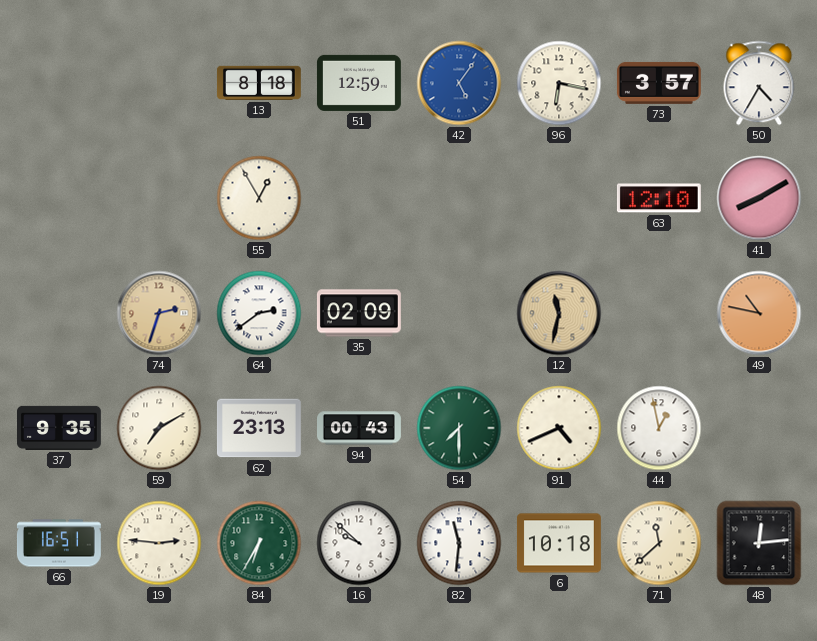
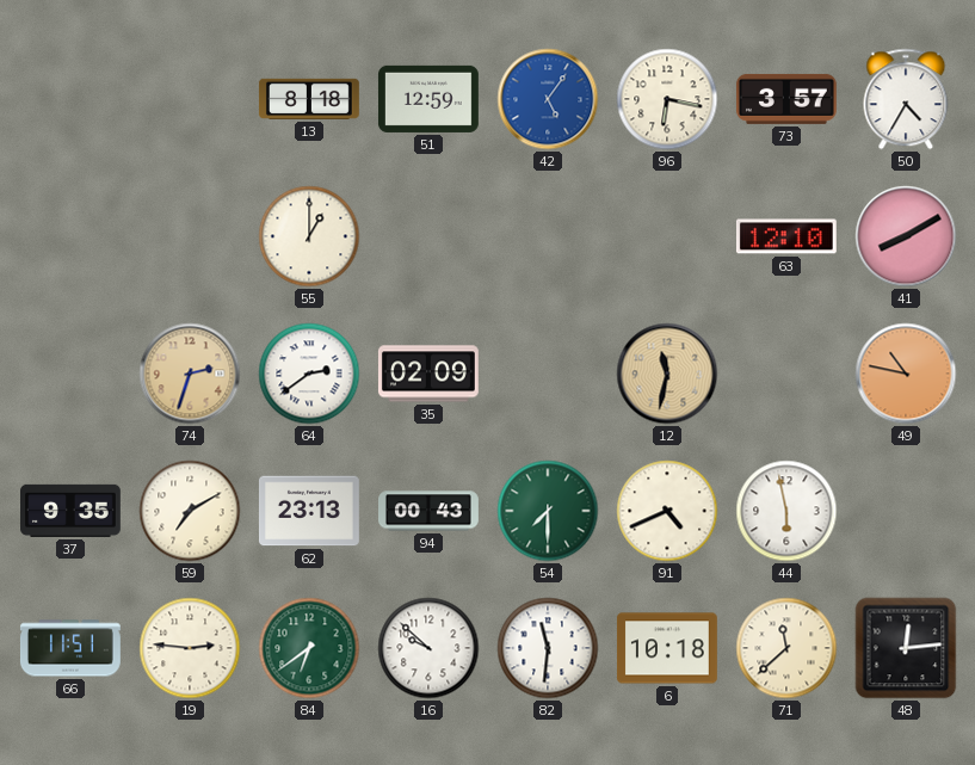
55: 12:55 -> 1:00
44: 12:58 -> 5:58
66: 16:51 -> 11:51
84: 6:35 -> 6:39
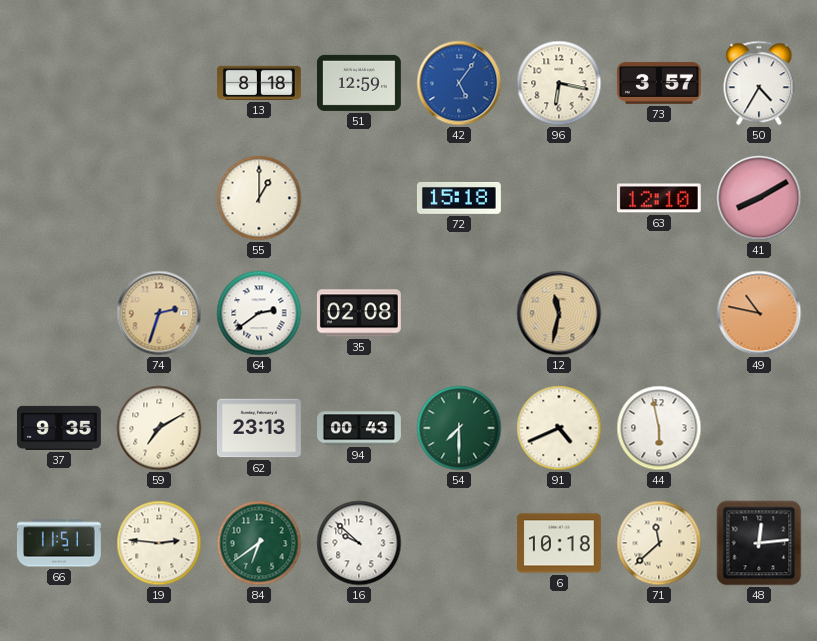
72: none -> 15:18
35: 02:09 -> 02:08
82: 11:31 -> none
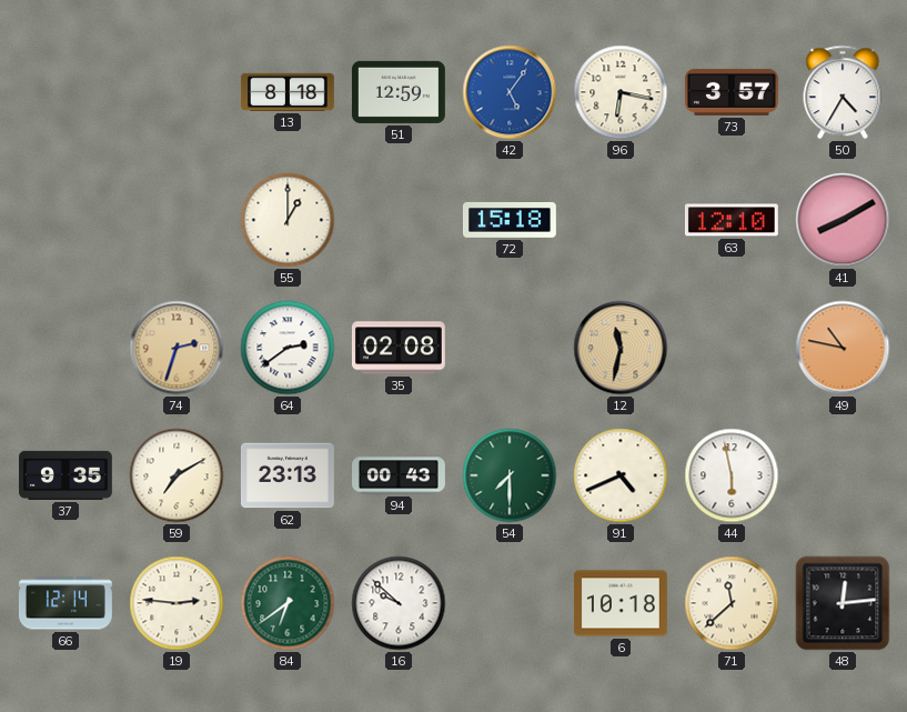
66: 11:51 -> 12:14
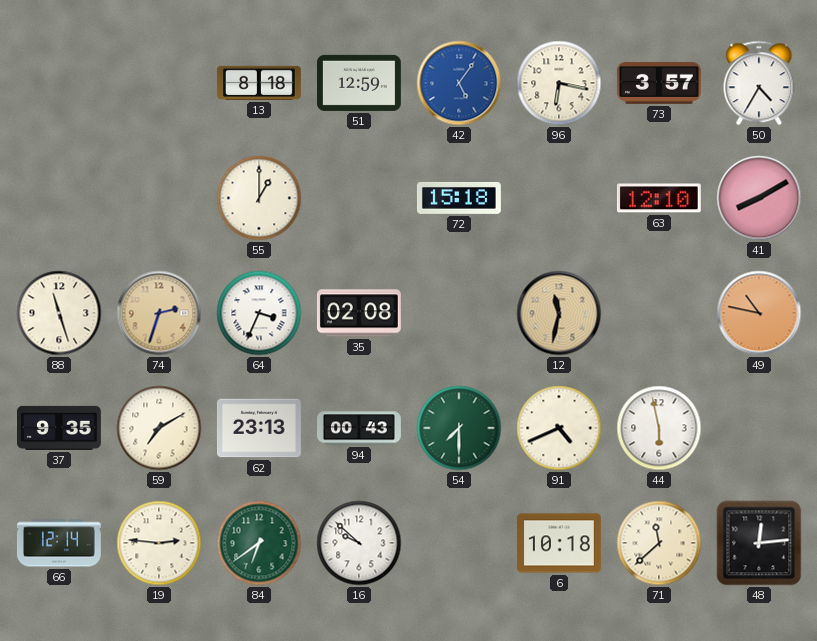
88: none -> 11:27
64: 2:39 -> 3:34
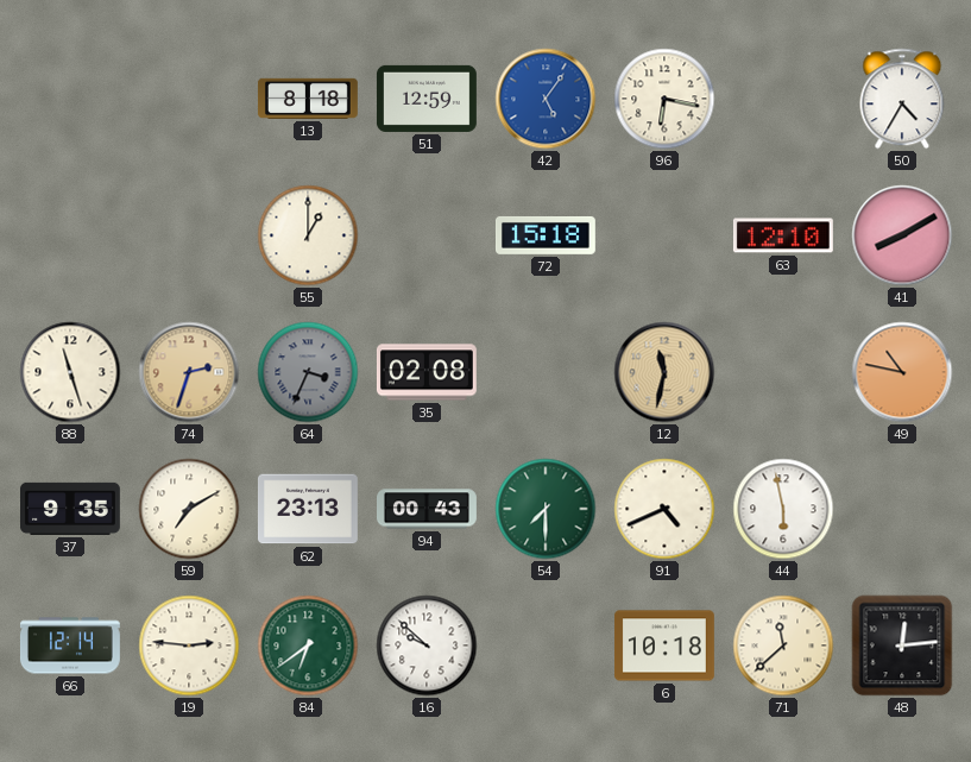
73: 3:57 -> none
64 dial: white -> grey
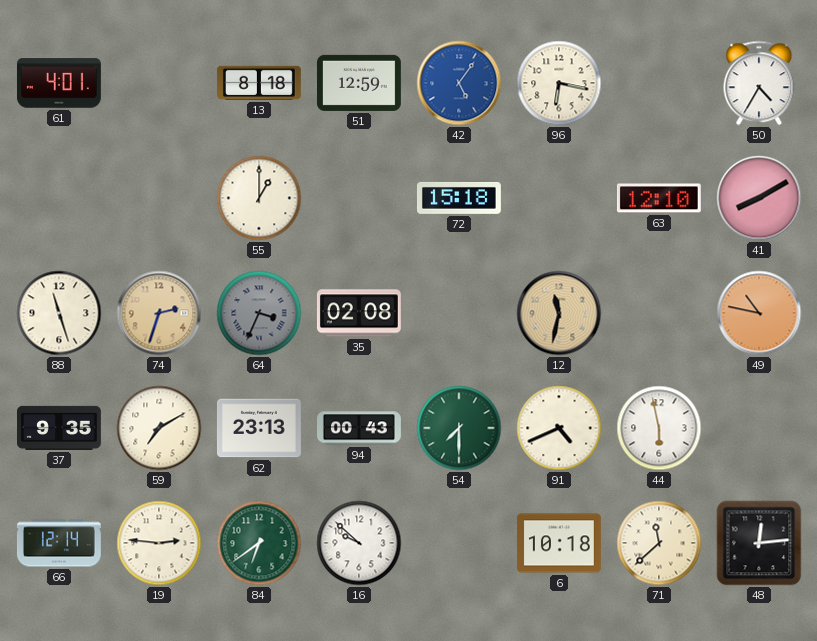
61: none -> 4:01
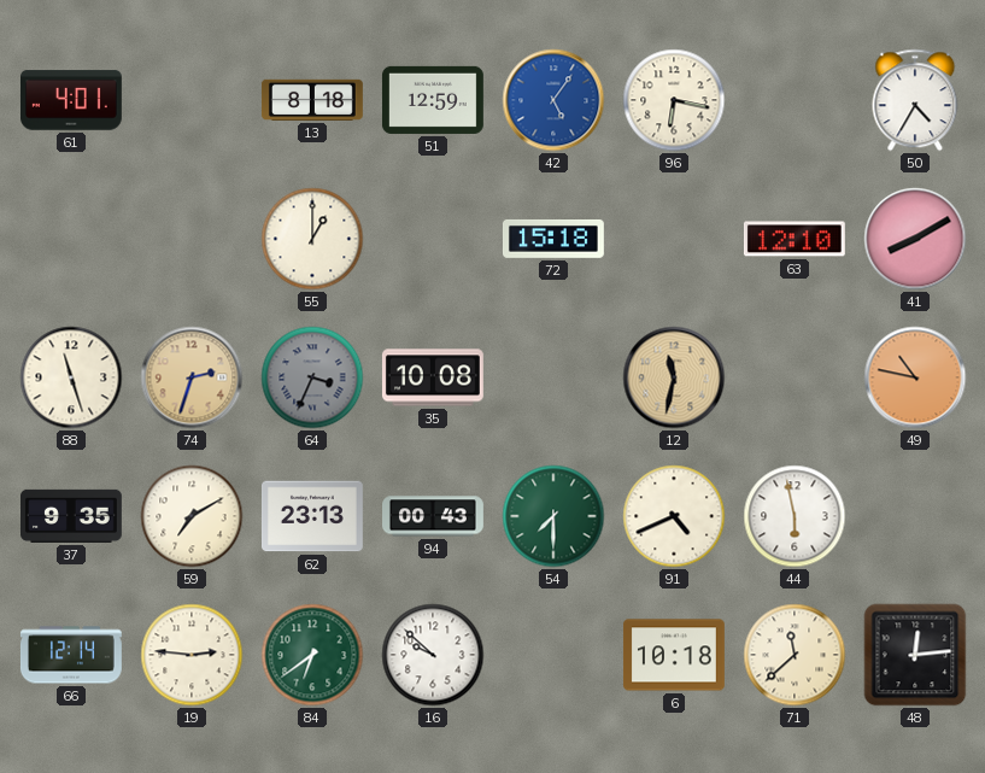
35: 02:08 -> 10:08
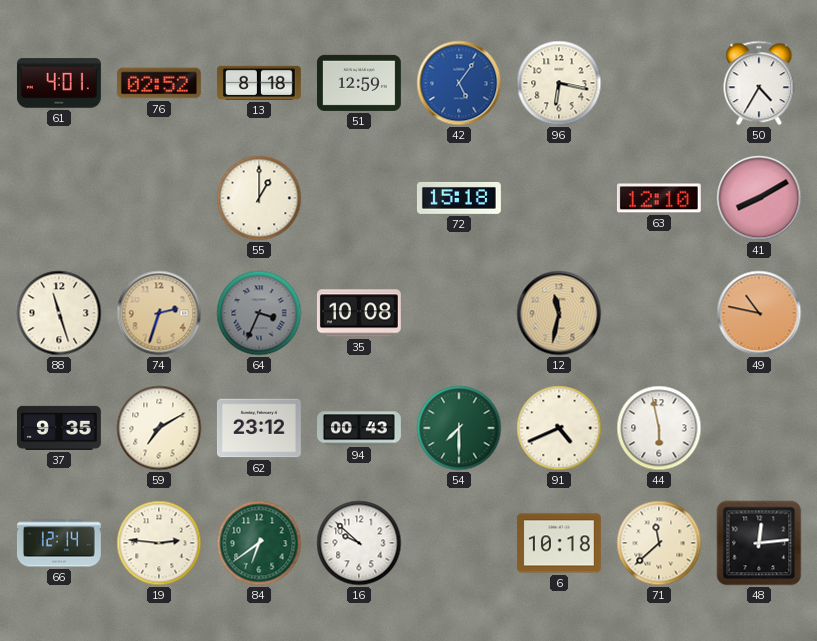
76: none -> 02:52
62: 23:13 -> 23:12
